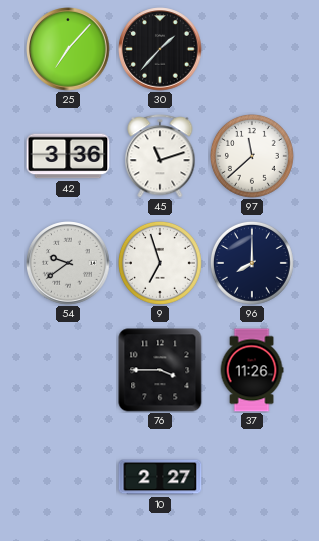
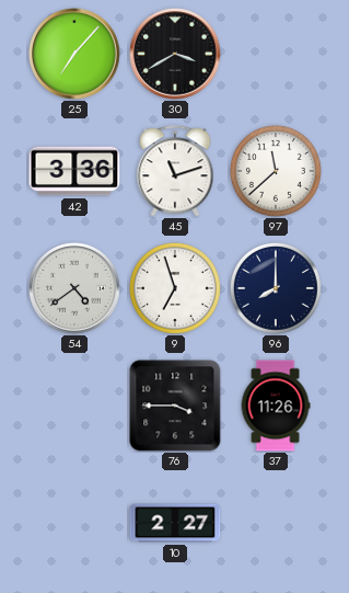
30: 1:37 -> 3:40
54: 9:39 -> 4:39
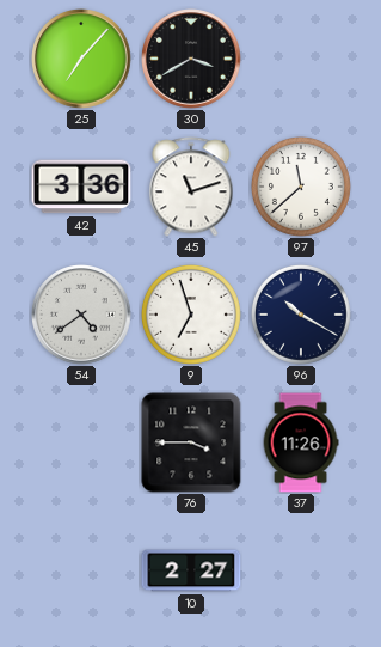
96: 8:00 -> 10:20
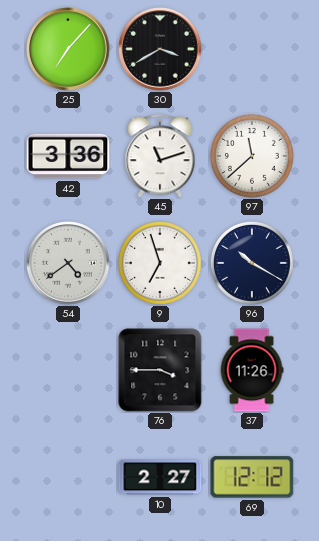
69: none -> 12:12
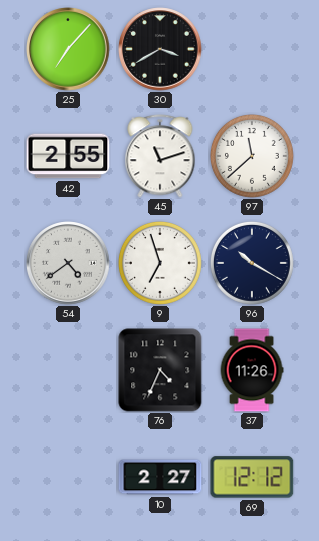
42: 3:36 -> 2:55
76: 3:45 -> 4:34
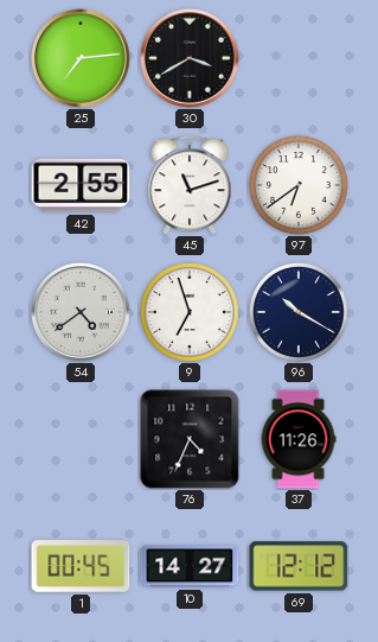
25: 7:07 -> 7:14
97: 11:38 -> 6:39
1: none -> 00:45
10: 2:27 -> 14:27
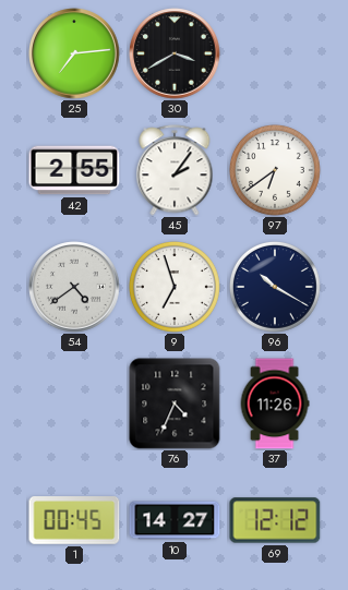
45: 11:12 -> 2:06
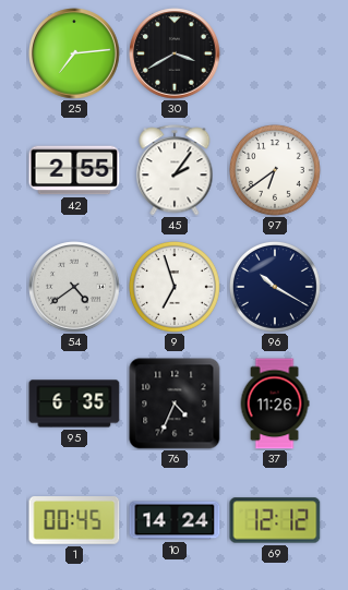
95: none -> 6:35
10: 14:27 -> 14:24
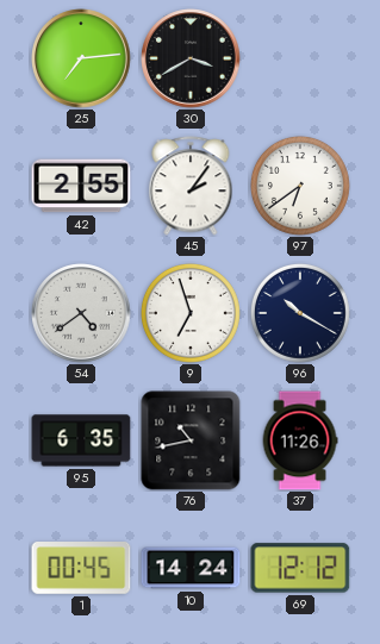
76: 4:34 -> 10:43
